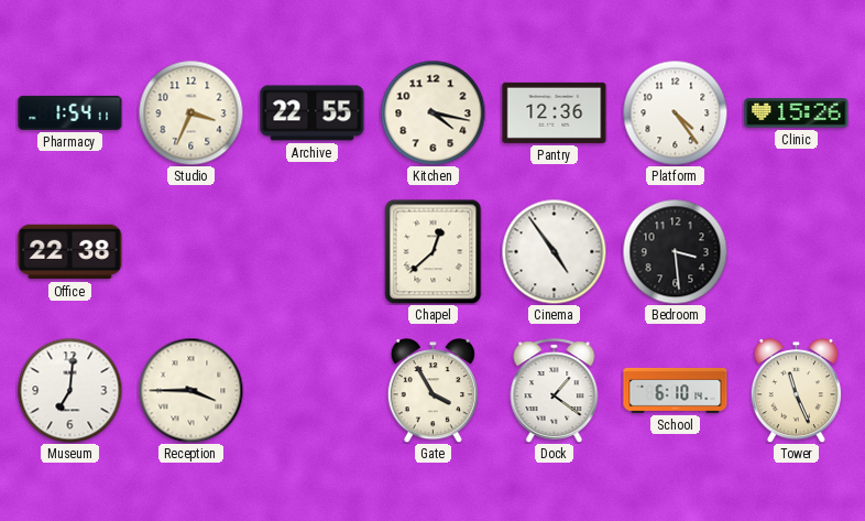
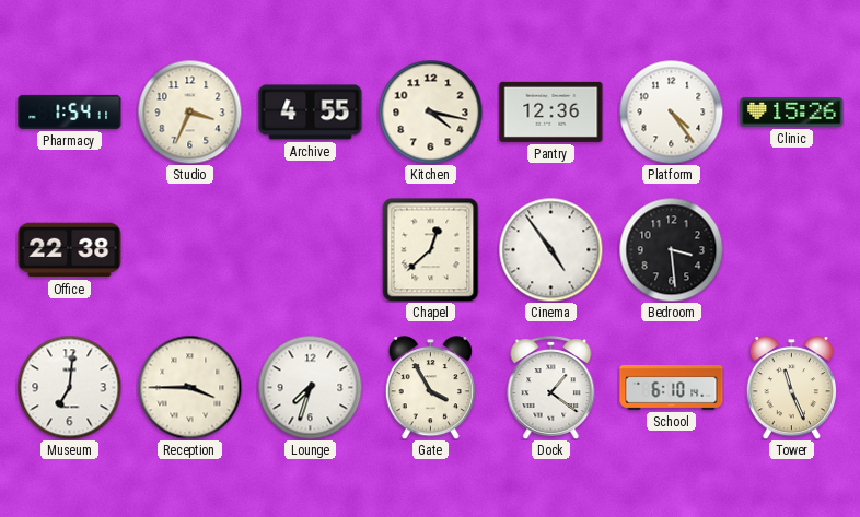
Archive: 22:55 -> 4:55
Lounge: none -> 7:33
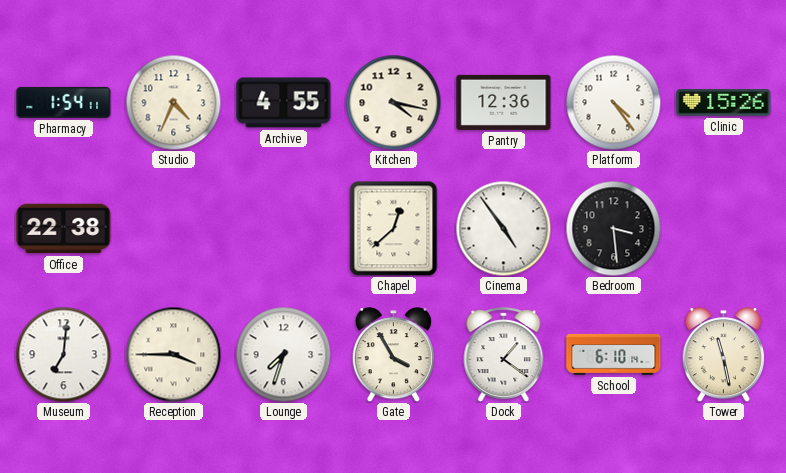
Studio: 3:34 -> 4:34
Tower: 11:26 -> 11:28
